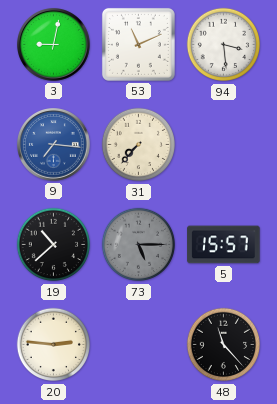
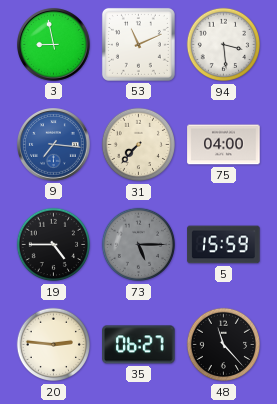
3: 9:02 -> 8:58
75: none -> 04:00
19: 10:38 -> 4:45
5: 15:57 -> 15:59
35: none -> 06:27
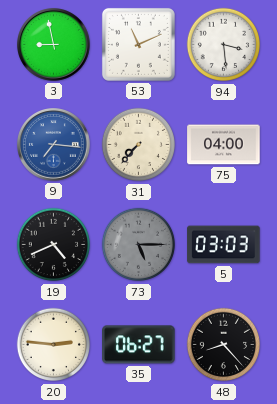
19: 4:45 -> 4:41
5: 15:59 -> 03:03
48: 11:23 -> 8:23
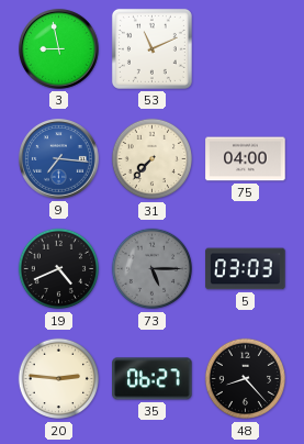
94: 3:29 -> none
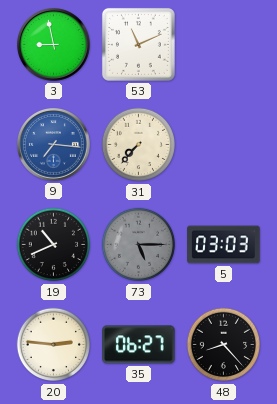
75: 04:00 -> none
19: 4:41 -> 10:41
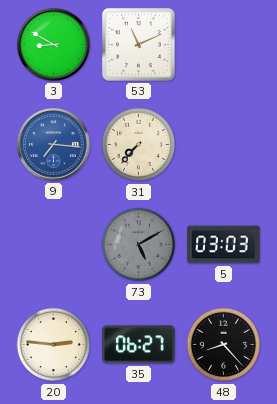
3: 8:58 -> 8:50
19: 10:41 -> none
73: 5:15 -> 5:10
